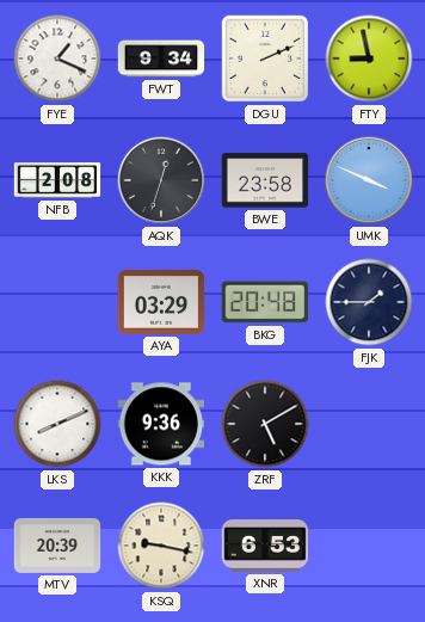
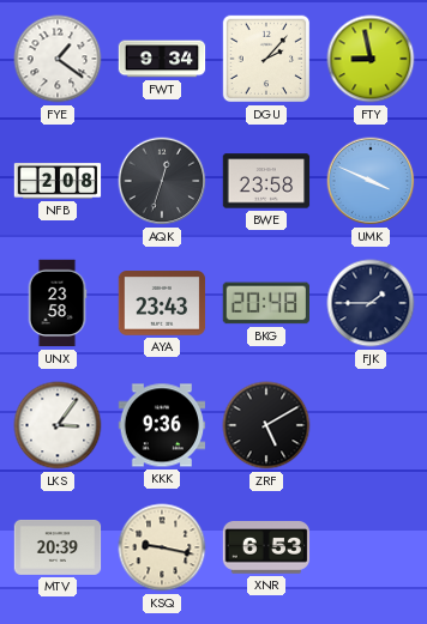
FYE: 1:19 -> 1:21
DGU: 2:11 -> 2:07
UNX: none -> 23:58
AYA: 03:29 -> 23:43
LKS: 8:11 -> 3:06
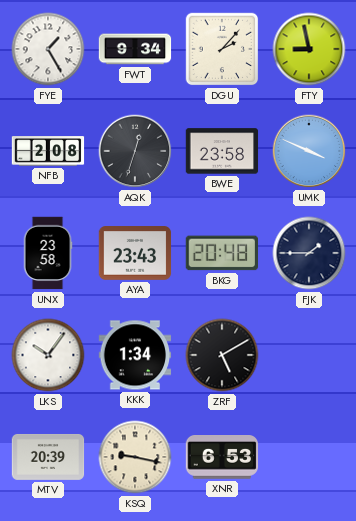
FYE: 1:21 -> 1:25
LKS: 3:06 -> 10:06
KKK: 9:36 -> 1:34
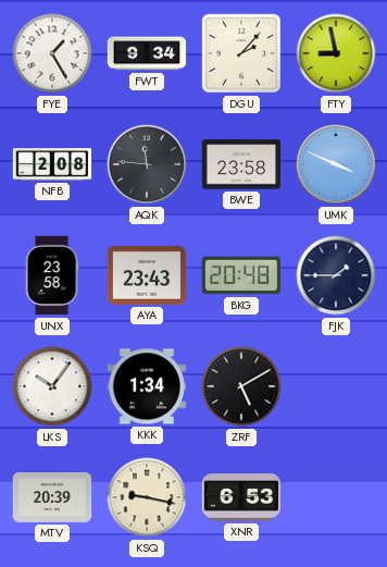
AQK: 12:33 -> 11:46
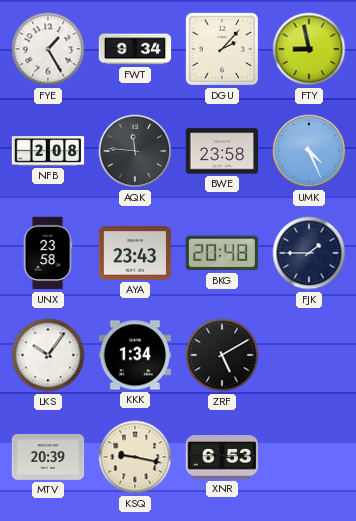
UMK: 3:49 -> 4:26
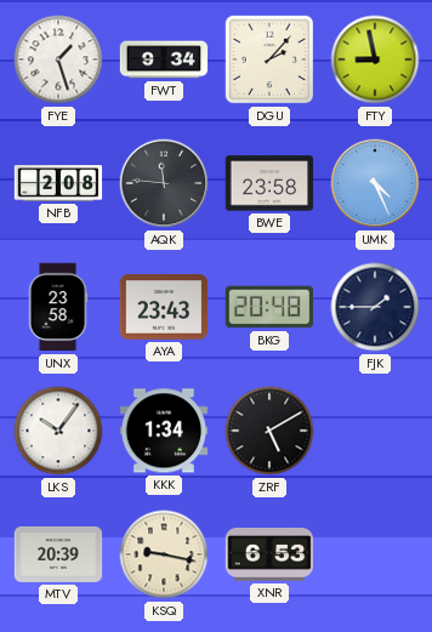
FYE: 1:25 -> 1:27
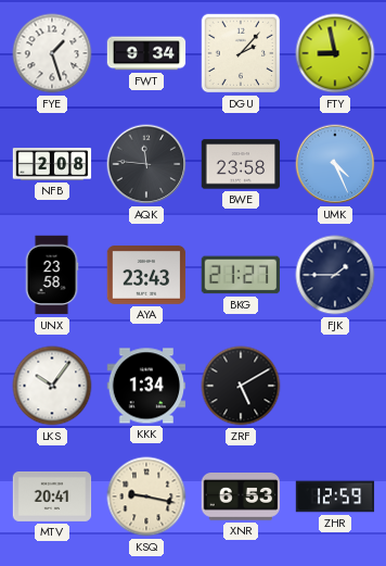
BKG: 20:48 -> 21:27
MTV: 20:39 -> 20:41
ZHR: none -> 12:59
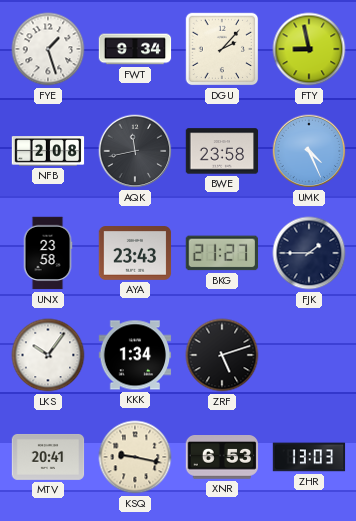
AQK: 11:46 -> 11:43
ZRF: 5:10 -> 5:12
ZHR: 12:59 -> 13:03
